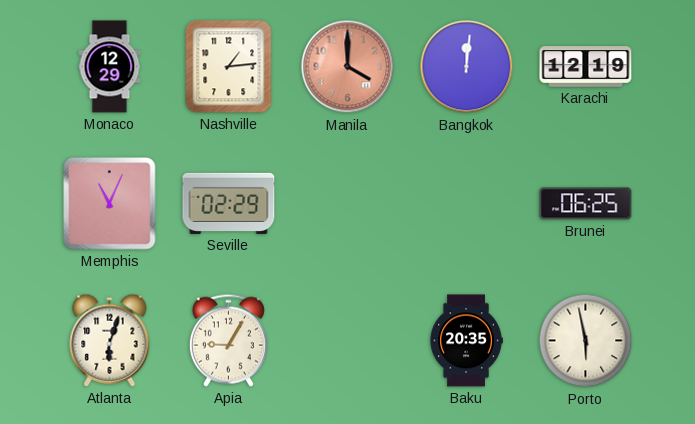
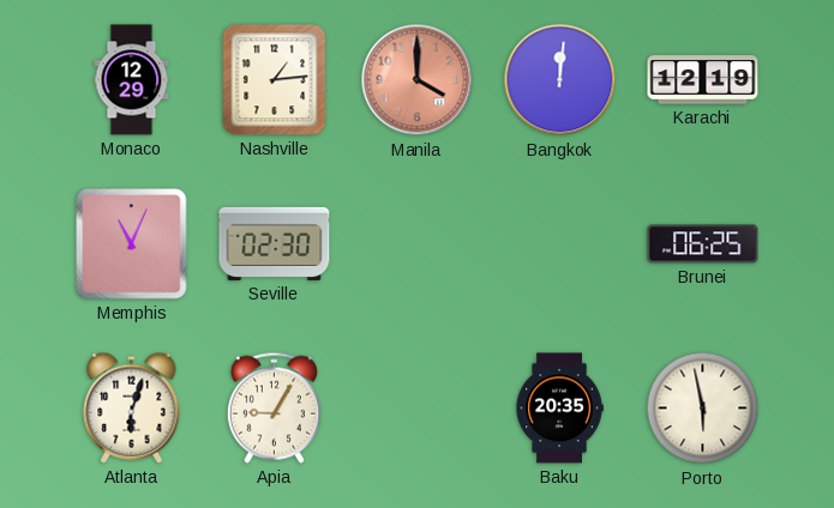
Seville: 02:29 -> 02:30
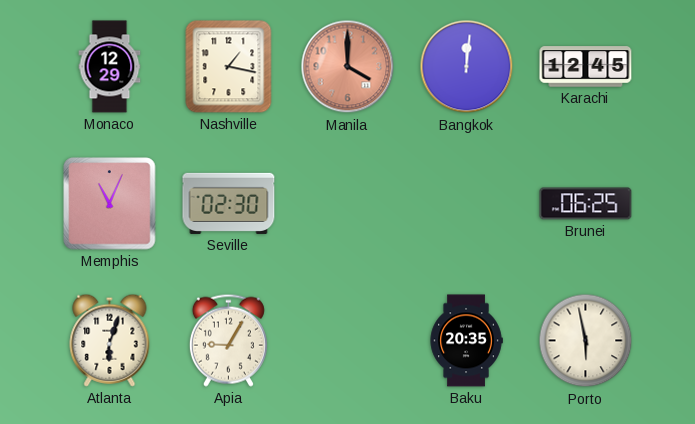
Nashville: 1:14 -> 1:17
Karachi: 12:19 -> 12:45
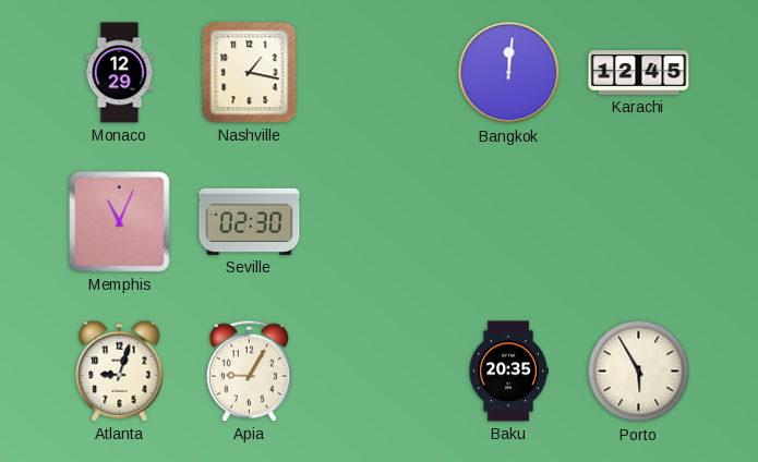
Manila: 4:00 -> none
Brunei: 06:25 -> none
Atlanta: 6:03 -> 9:03
Porto: 5:58 -> 5:55
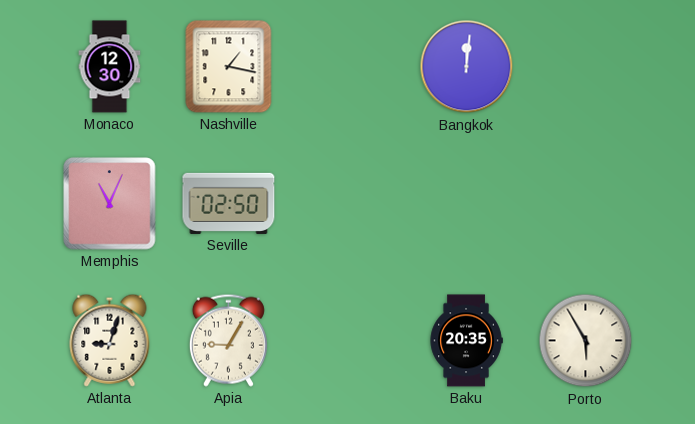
Monaco: 12:29 -> 12:30
Karachi: 12:45 -> none
Seville: 02:30 -> 02:50
